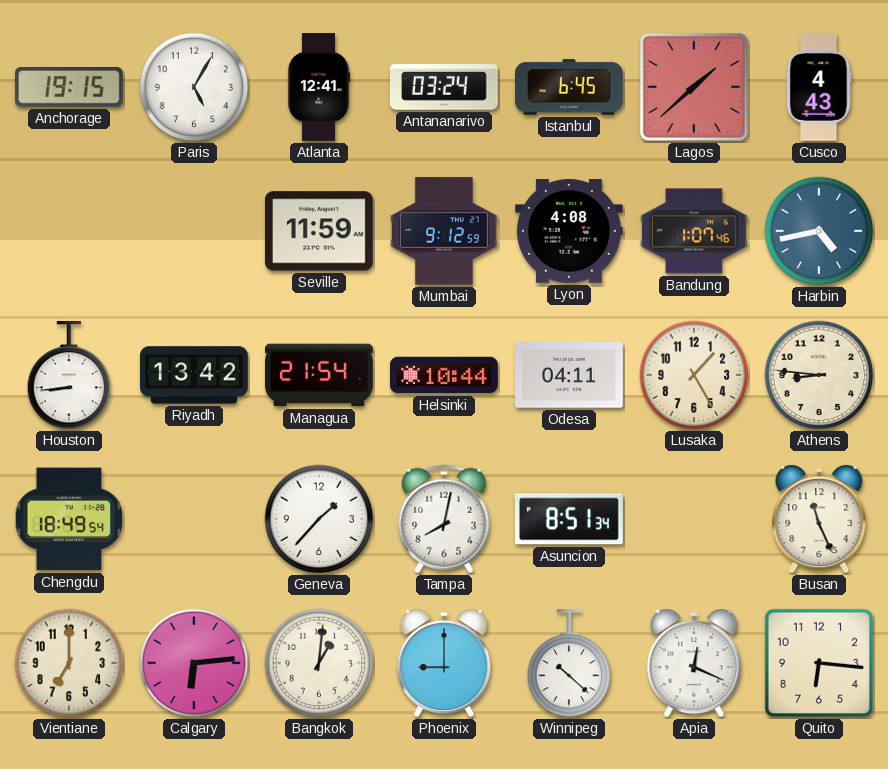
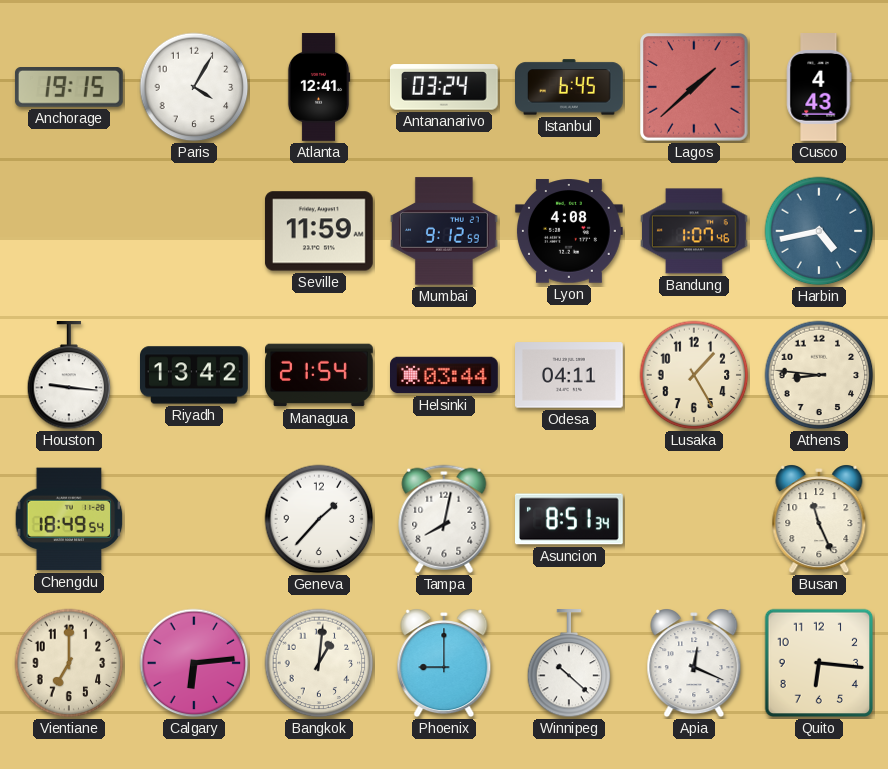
Paris: 5:05 -> 4:05
Houston: 8:44 -> 9:16
Helsinki: 10:44 -> 03:44
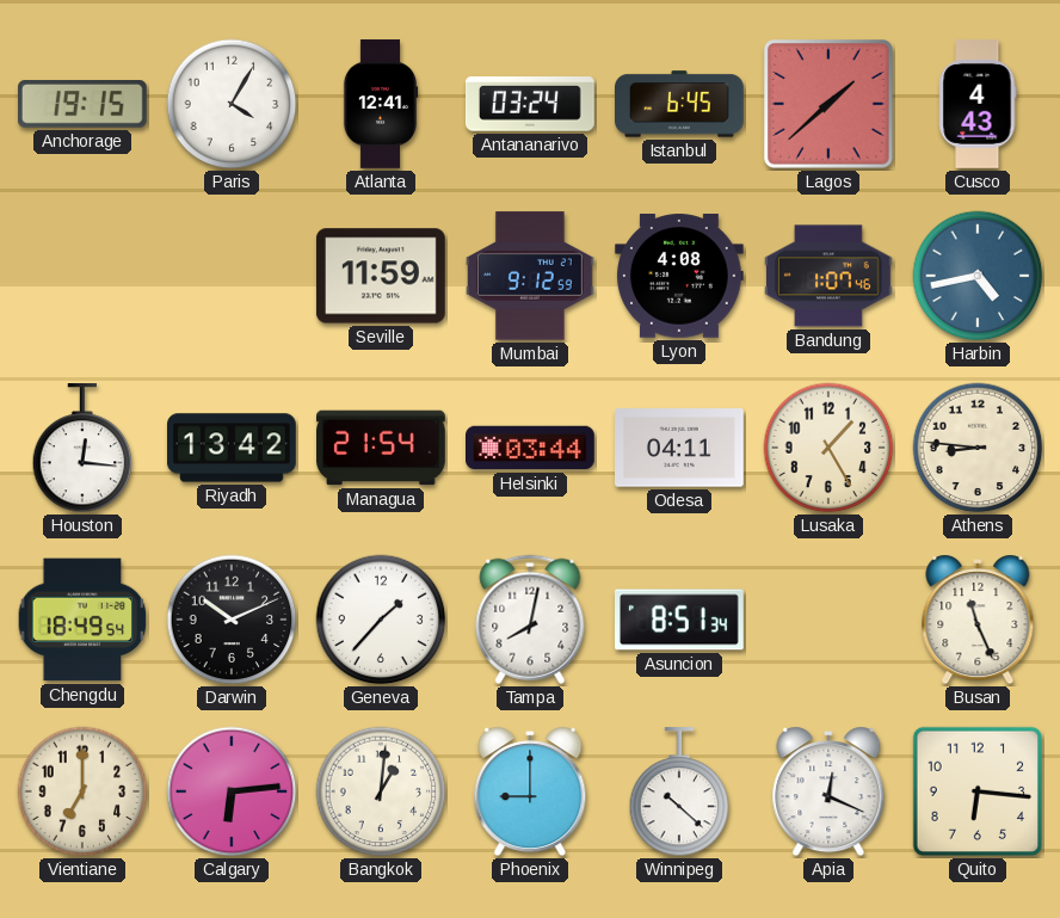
Houston: 9:16 -> 12:16
Darwin: none -> 10:11
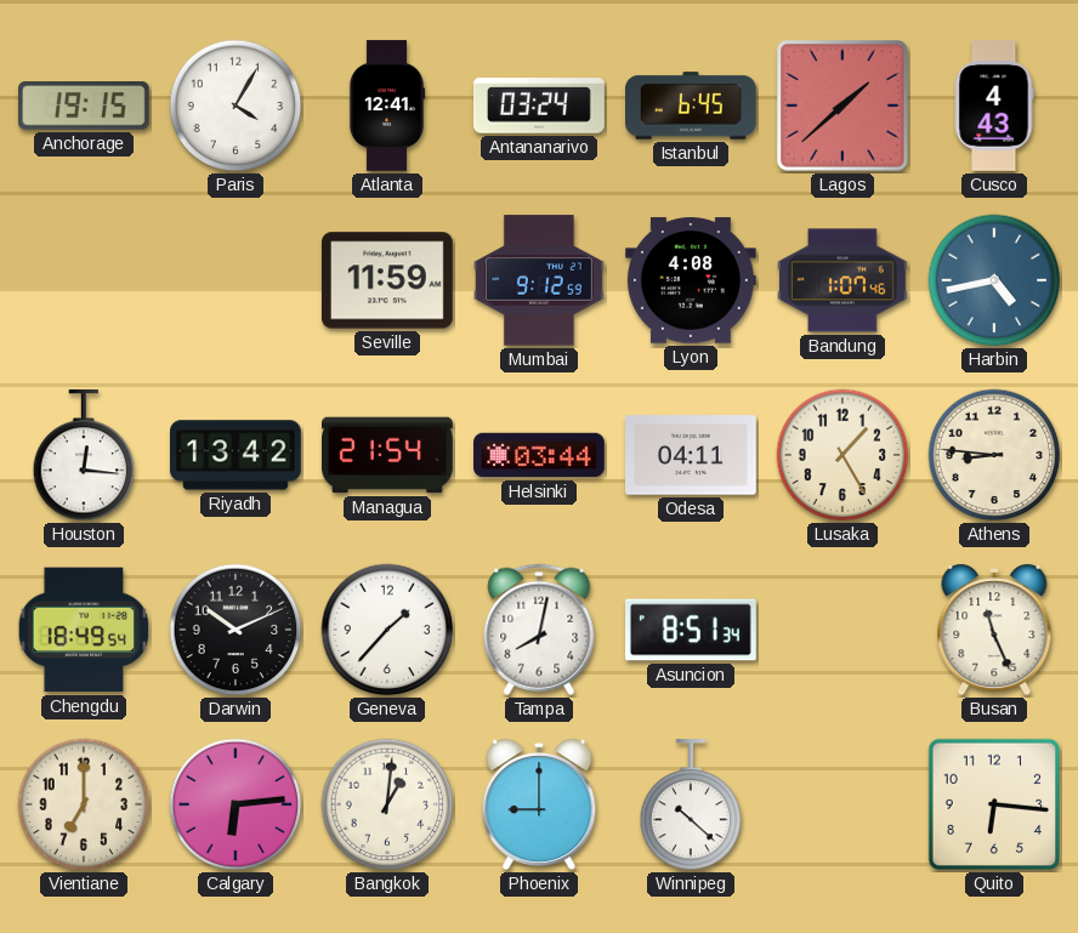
Apia: 12:19 -> none
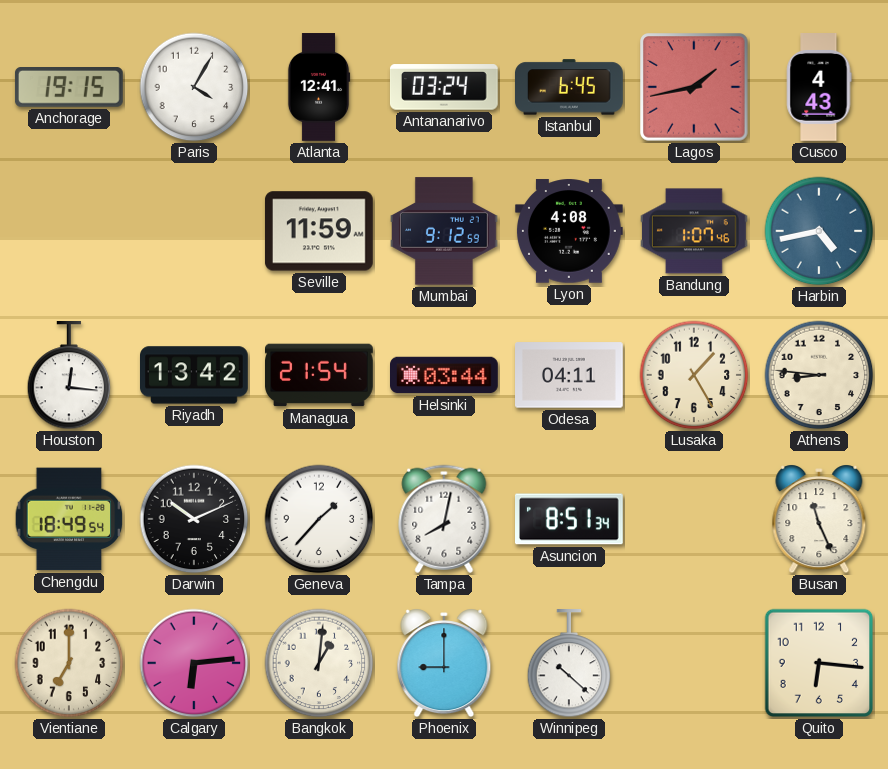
Lagos: 1:38 -> 1:43
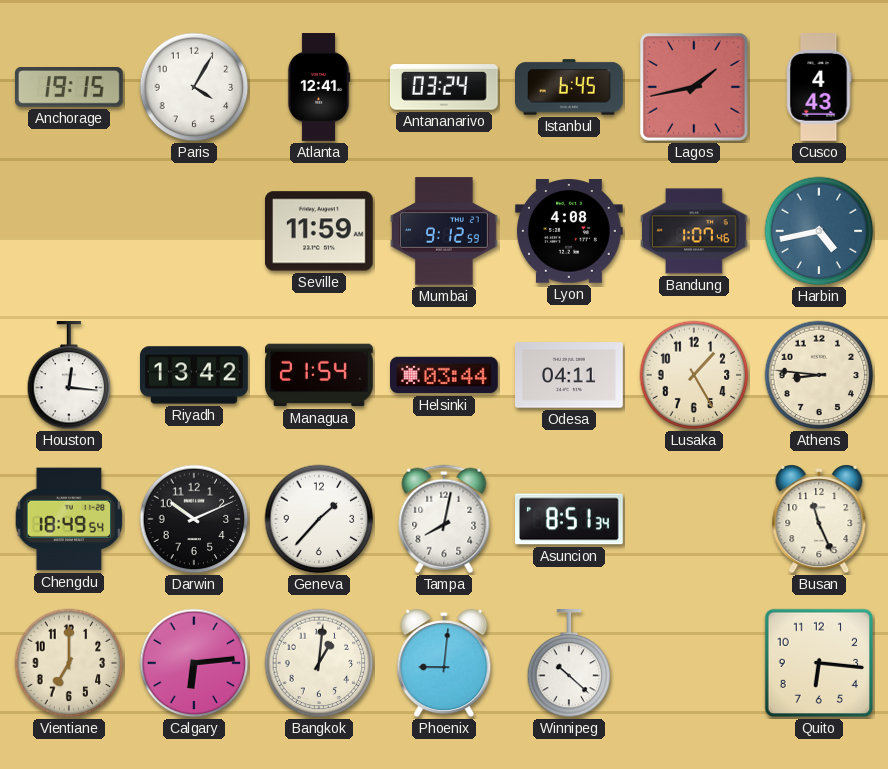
Phoenix: 9:00 -> 9:01
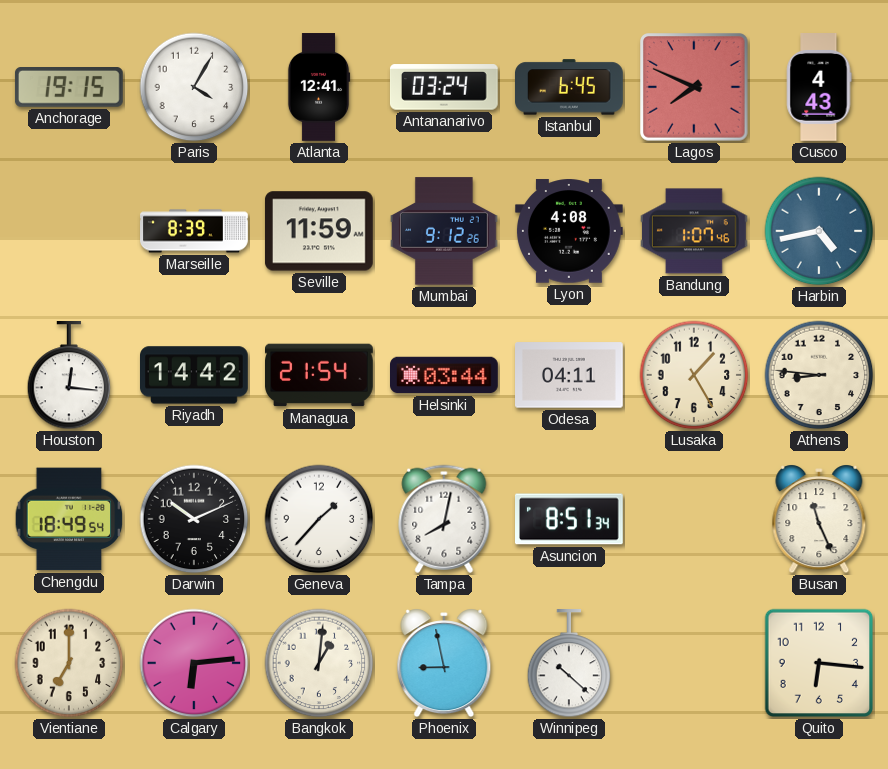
Lagos: 1:43 -> 7:49
Marseille: none -> 8:39
Mumbai: 9:12:59 -> 9:12:26
Riyadh: 13:42 -> 14:42
Phoenix: 9:01 -> 8:58
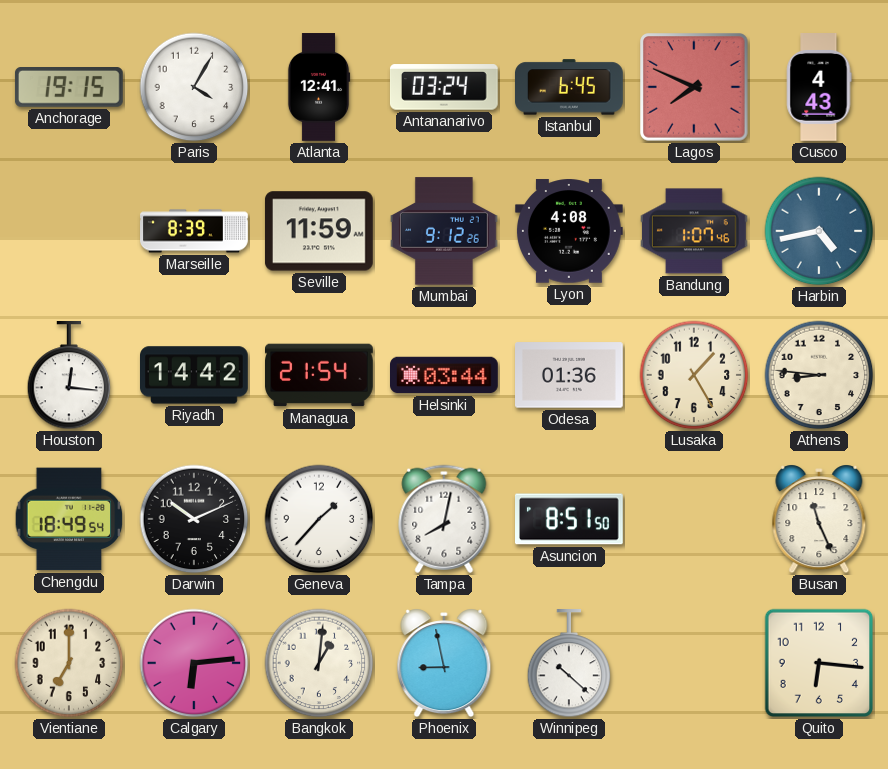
Odesa: 04:11 -> 01:36
Asuncion: 8:51:34 -> 8:51:50
